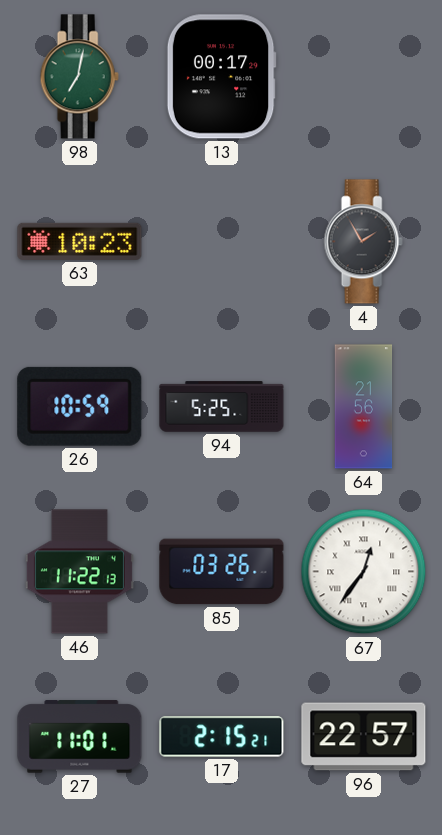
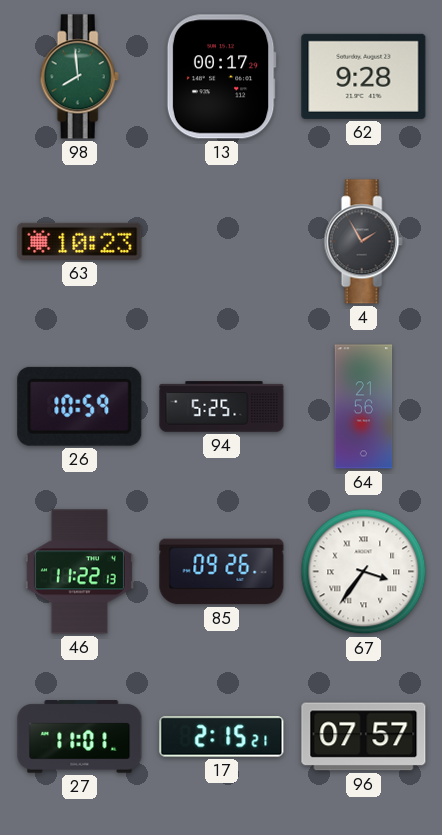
98: 7:02 -> 7:59
62: none -> 9:28
85: 03:26 -> 09:26
67: 12:36 -> 3:36
96: 22:57 -> 07:57
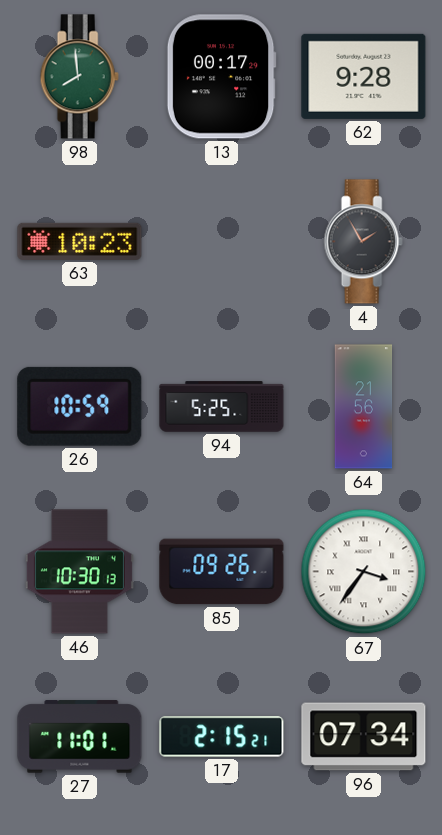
46: 11:22 -> 10:30
96: 07:57 -> 07:34
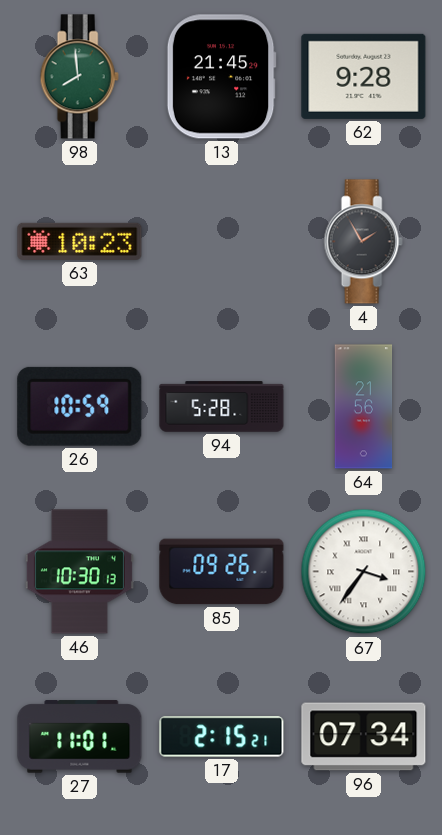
13: 00:17 -> 21:45
94: 5:25 -> 5:28
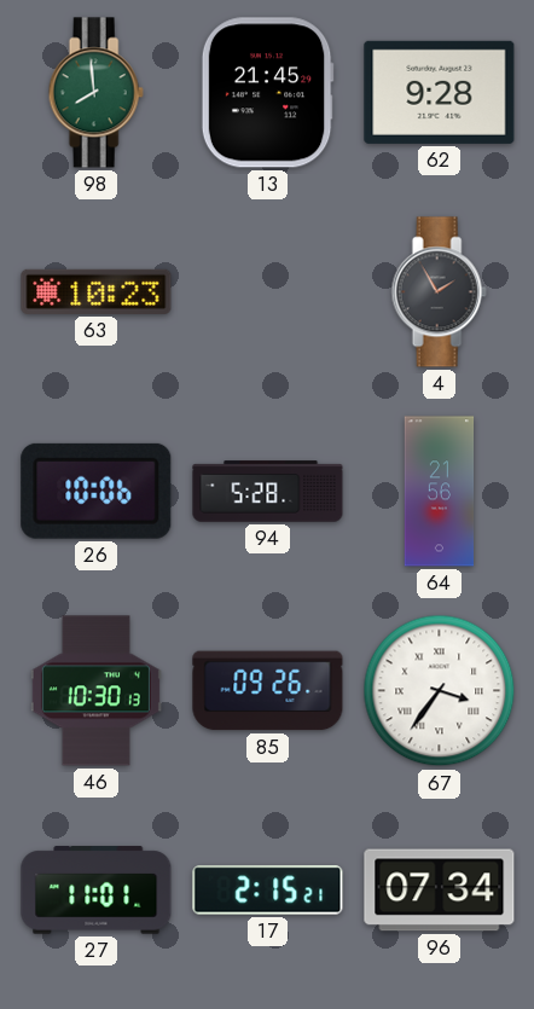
26: 10:59 -> 10:06
